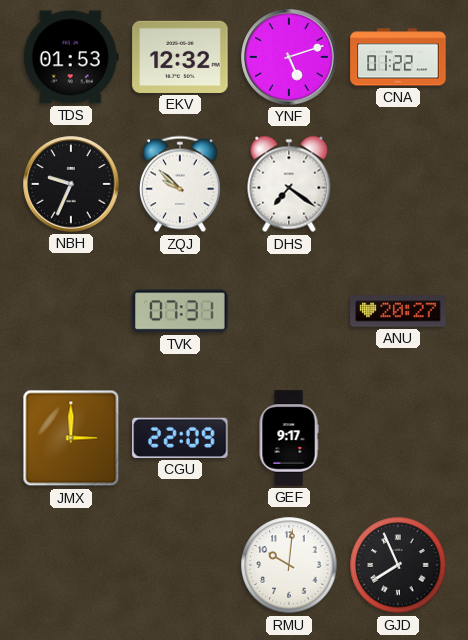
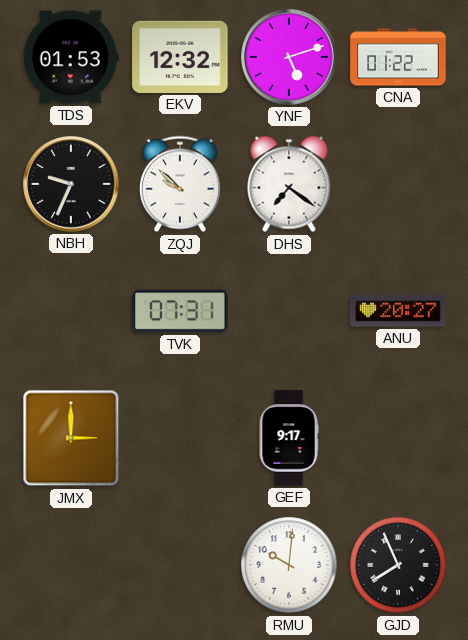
CGU: 22:09 -> none
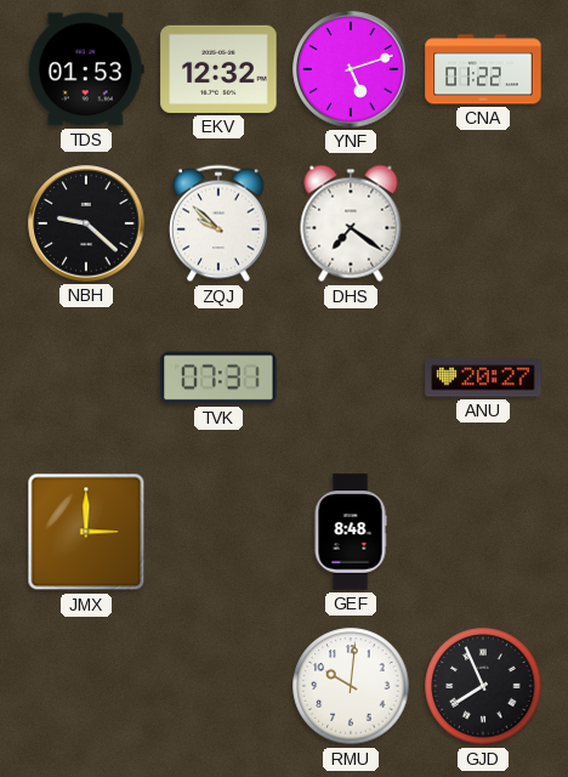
NBH: 9:34 -> 9:22
GEF: 9:17 -> 8:48
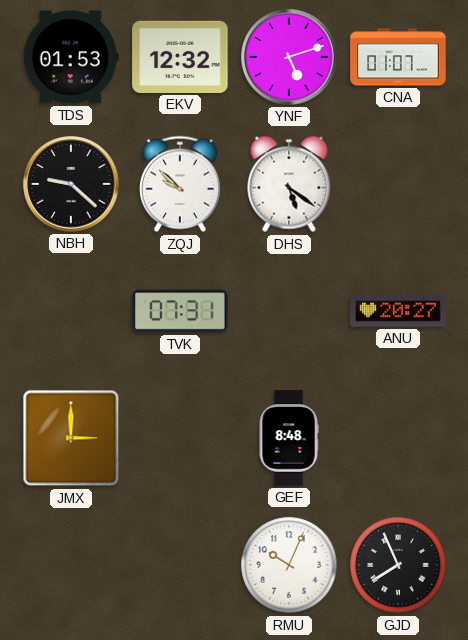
CNA: 01:22 -> 01:07
DHS: 7:21 -> 5:21
RMU: 10:01 -> 10:04
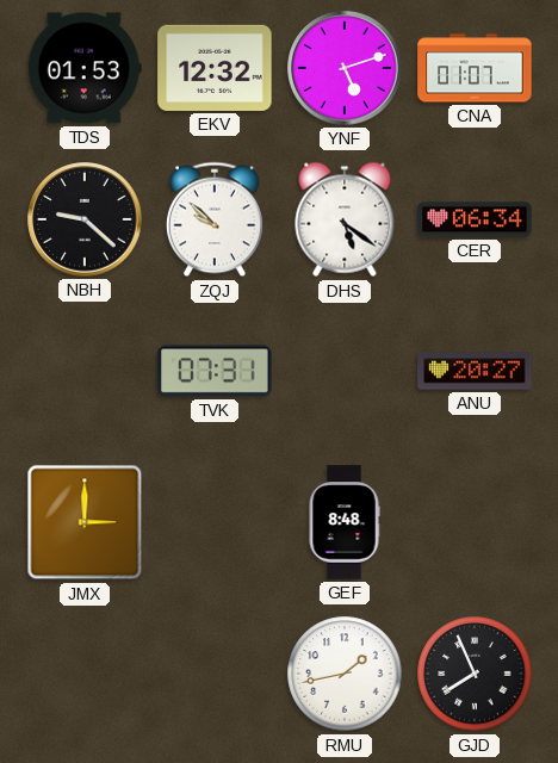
CER: none -> 06:34
RMU: 10:04 -> 1:43
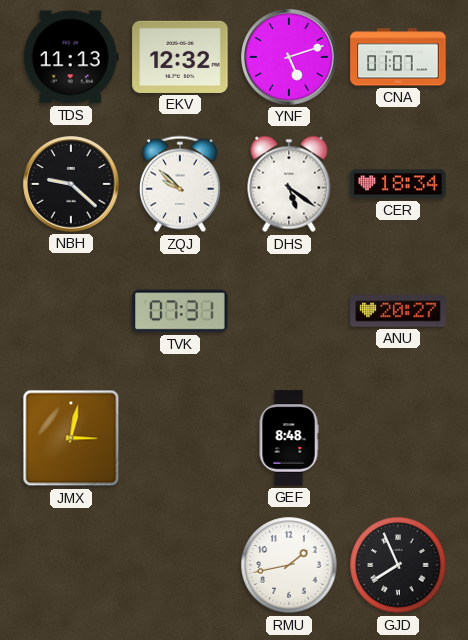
TDS: 01:53 -> 11:13
CER: 06:34 -> 18:34
JMX: 3:00 -> 3:02
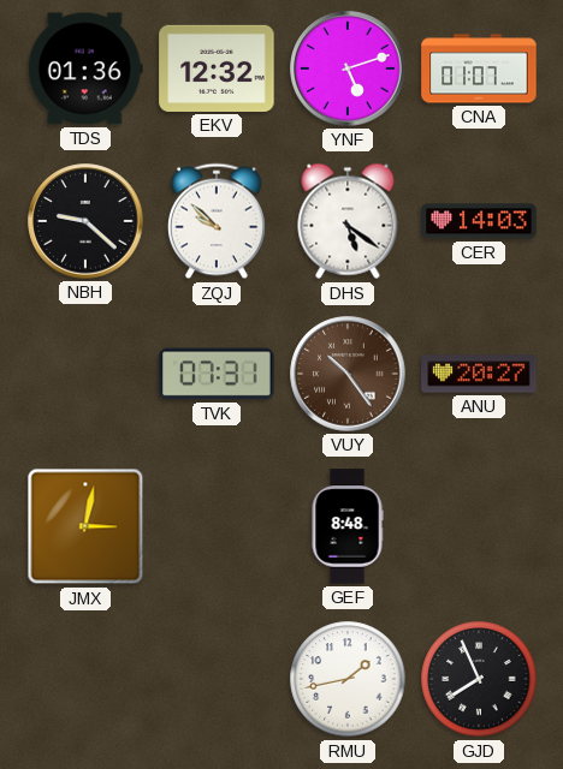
TDS: 11:13 -> 01:36
CER: 18:34 -> 14:03
VUY: none -> 10:24
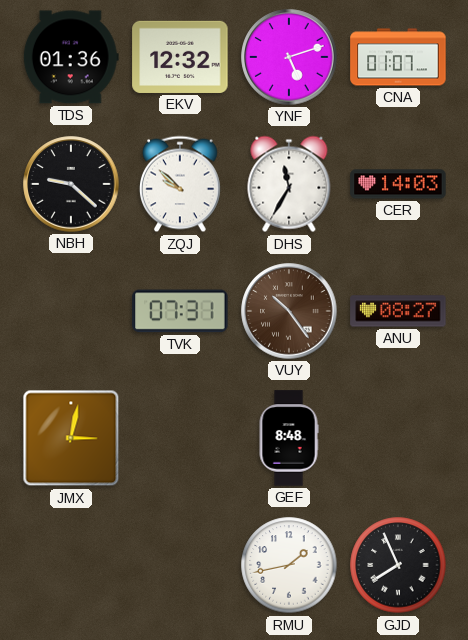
DHS: 5:21 -> 11:35
ANU: 20:27 -> 08:27
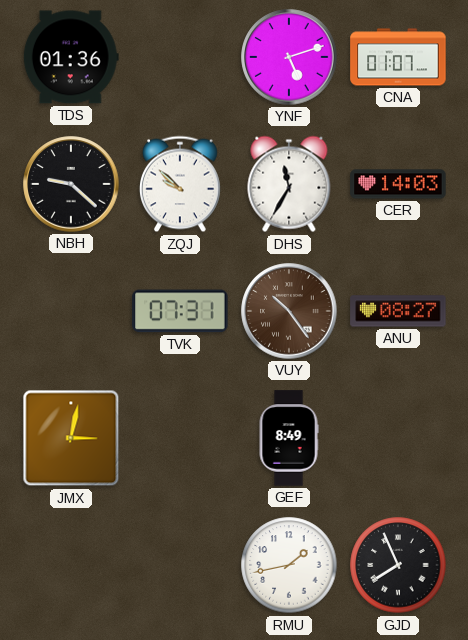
EKV: 12:32 -> none
GEF: 8:48 -> 8:49
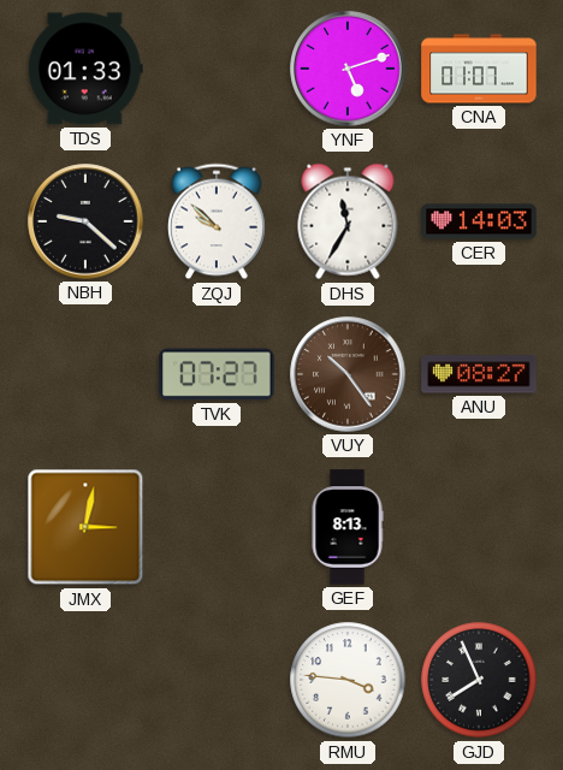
TDS: 01:36 -> 01:33
TVK: 07:31 -> 07:27
GEF: 8:49 -> 8:13
RMU: 1:43 -> 3:46
